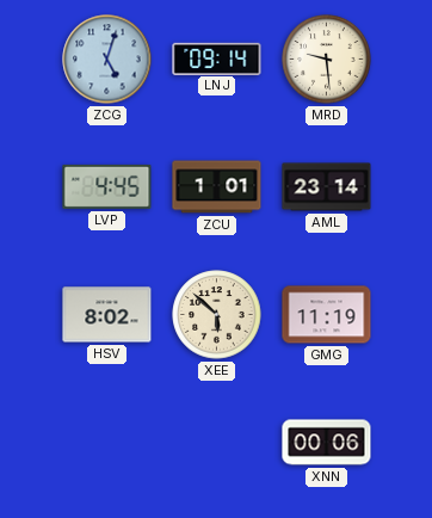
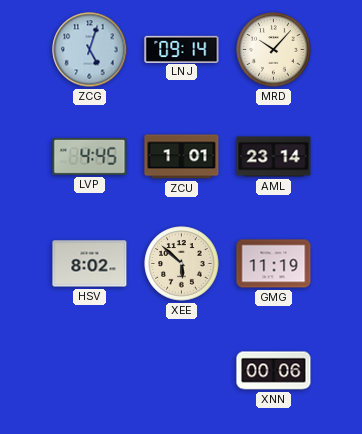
MRD: 9:29 -> 10:07
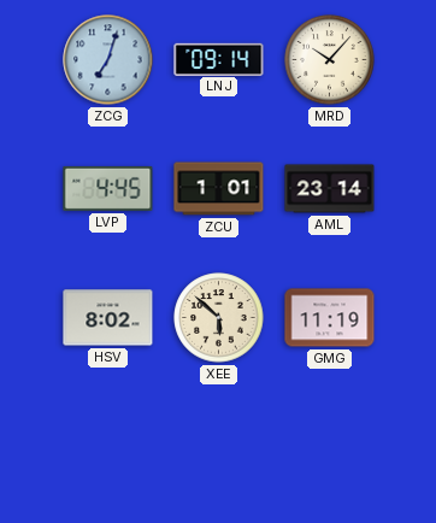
ZCG: 5:03 -> 7:03
XNN: 00:06 -> none
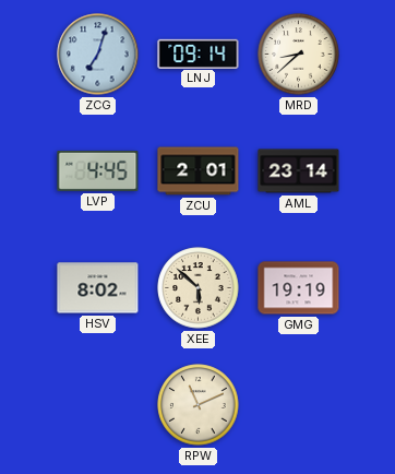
MRD: 10:07 -> 8:38
ZCU: 1:01 -> 2:01
GMG: 11:19 -> 19:19
RPW: none -> 11:11
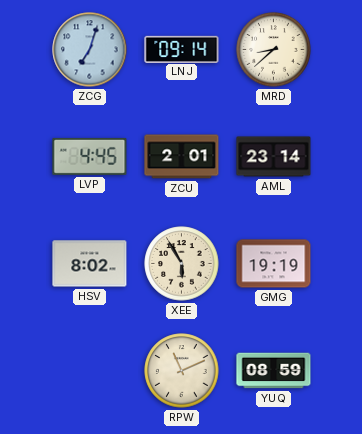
XEE: 5:52 -> 5:55
YUQ: none -> 08:59
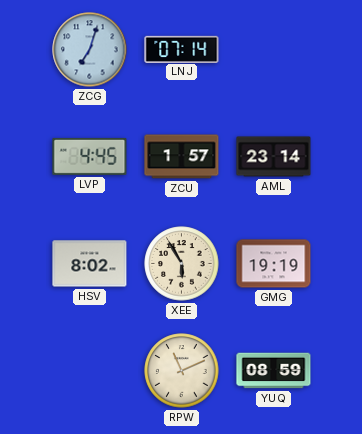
LNJ: 09:14 -> 07:14
MRD: 8:38 -> none
ZCU: 2:01 -> 1:57
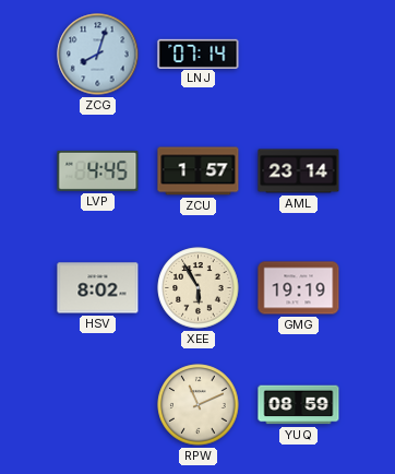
ZCG: 7:03 -> 8:03
